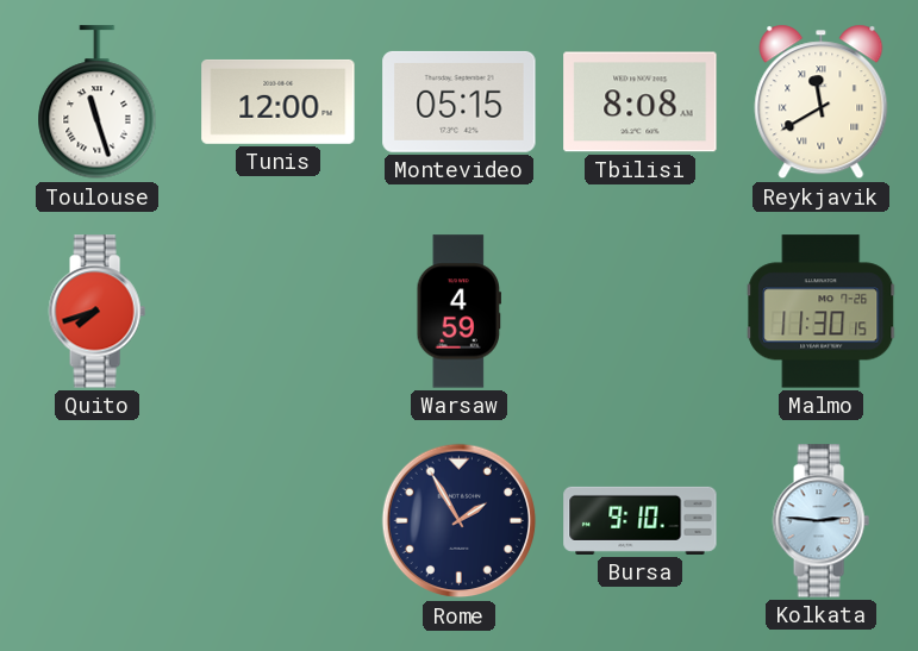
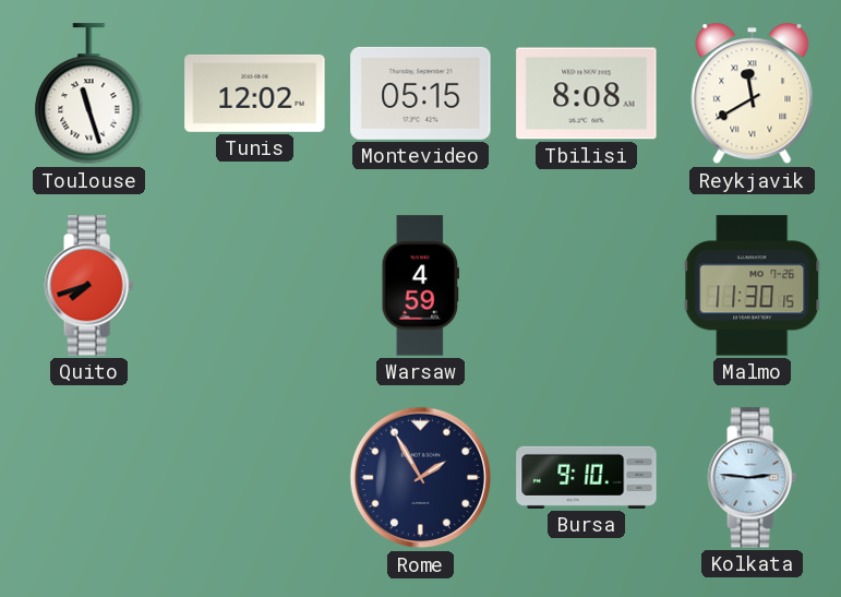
Tunis: 12:00 -> 12:02
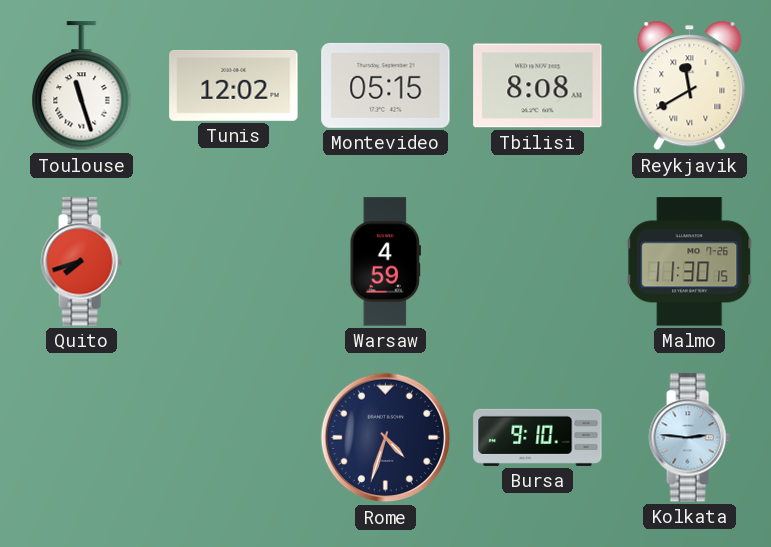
Rome: 1:55 -> 4:33
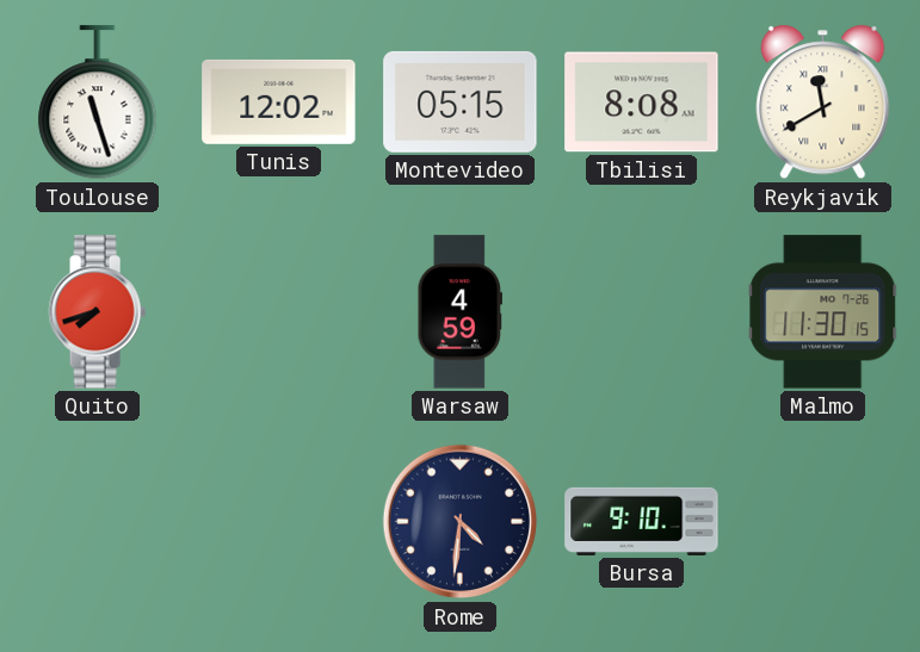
Rome: 4:33 -> 4:31
Kolkata: 2:46 -> none
